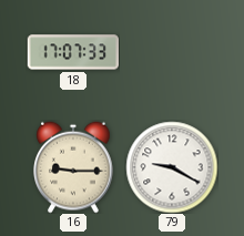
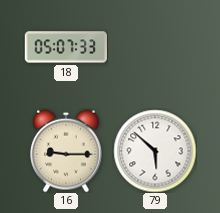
18: 17:07 -> 05:07
79: 9:20 -> 5:52
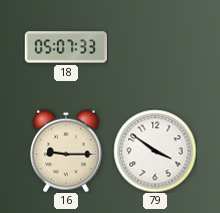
79: 5:52 -> 3:51
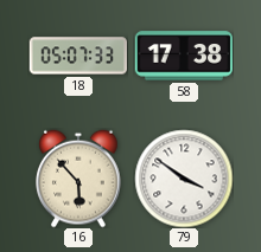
58: none -> 17:38
16: 9:15 -> 5:53
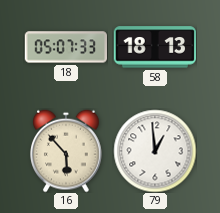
58: 17:38 -> 18:13
79: 3:51 -> 12:59
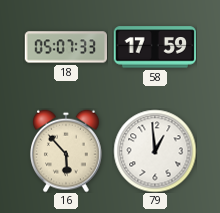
58: 18:13 -> 17:59
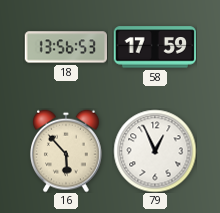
18: 05:07 -> 13:56
79: 12:59 -> 12:56
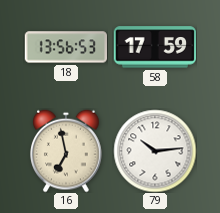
16: 5:53 -> 6:58
79: 12:56 -> 10:14
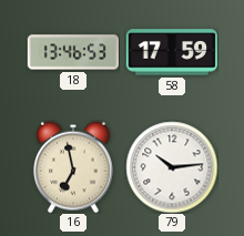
18: 13:56 -> 13:46
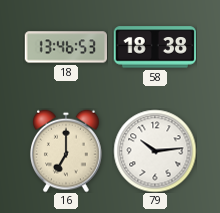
58: 17:59 -> 18:38
16: 6:58 -> 7:00
